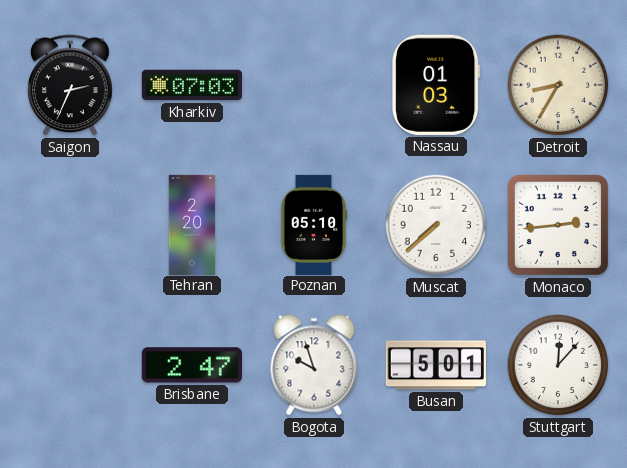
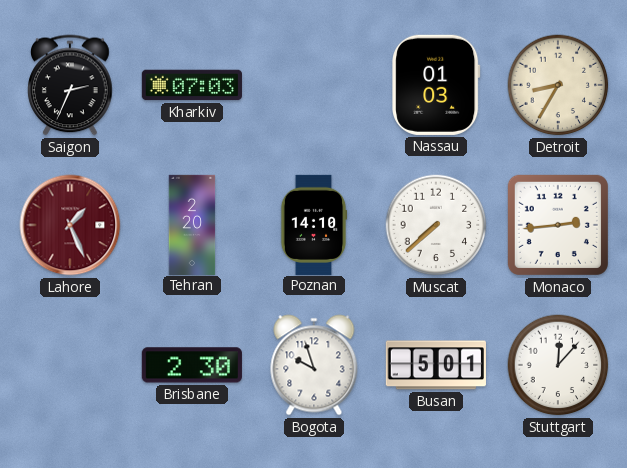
Lahore: none -> 1:26
Poznan: 05:10 -> 14:10
Brisbane: 2:47 -> 2:30
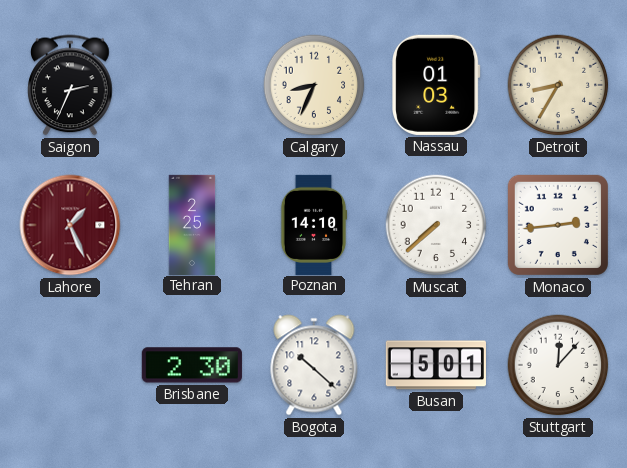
Kharkiv: 07:03 -> none
Calgary: none -> 8:34
Tehran: 2:20 -> 2:25
Bogota: 9:57 -> 10:22
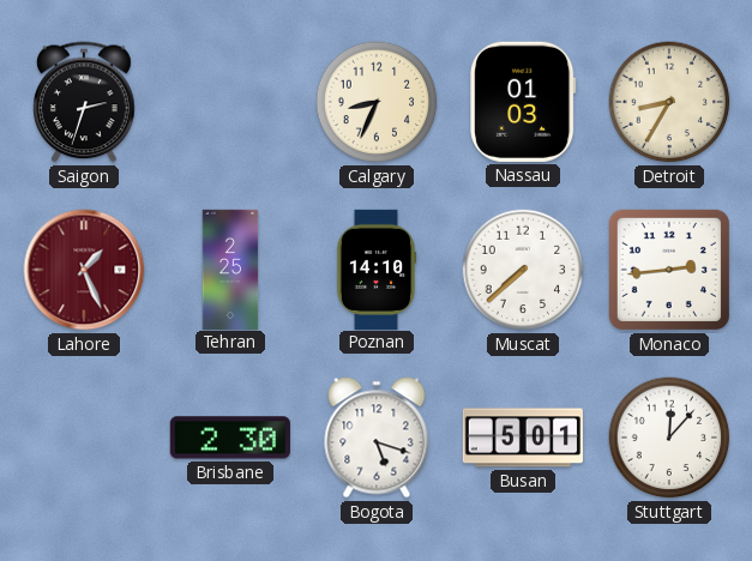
Saigon: 2:34 -> 2:33
Bogota: 10:22 -> 5:18
